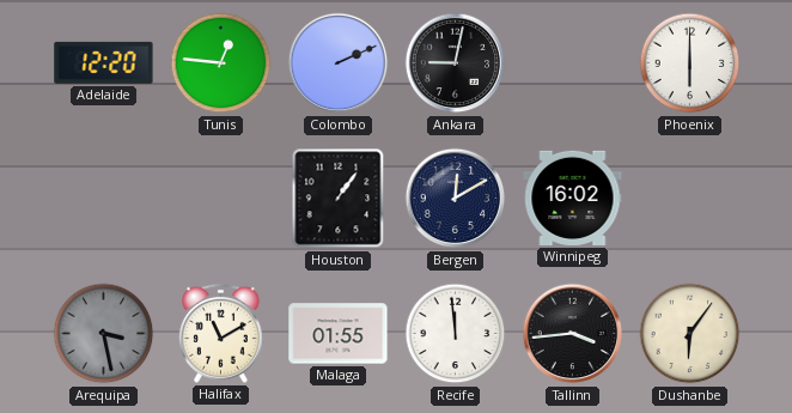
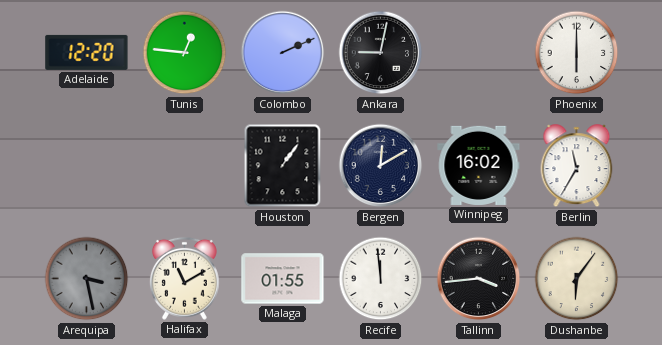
Berlin: none -> 11:35
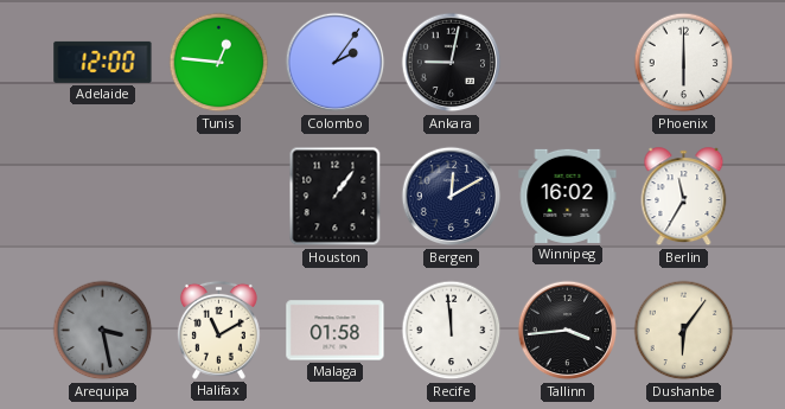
Adelaide: 12:20 -> 12:00
Colombo: 2:11 -> 2:06
Malaga: 01:55 -> 01:58
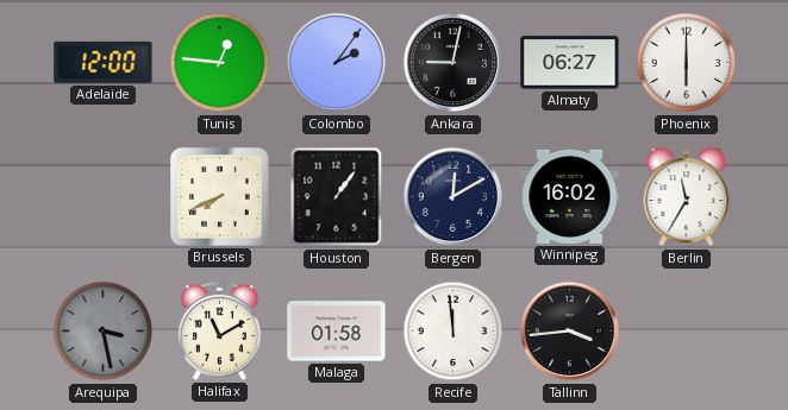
Almaty: none -> 06:27
Brussels: none -> 7:41
Dushanbe: 6:06 -> none
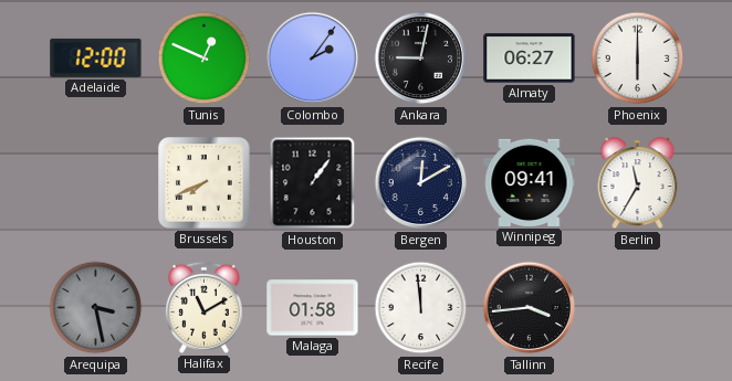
Tunis: 12:46 -> 12:49
Winnipeg: 16:02 -> 09:41
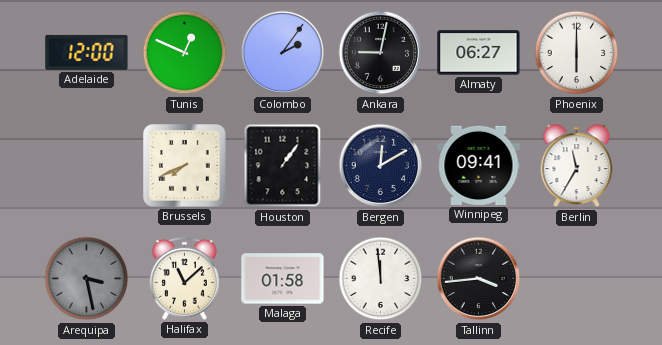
Halifax: 11:10 -> 11:08
